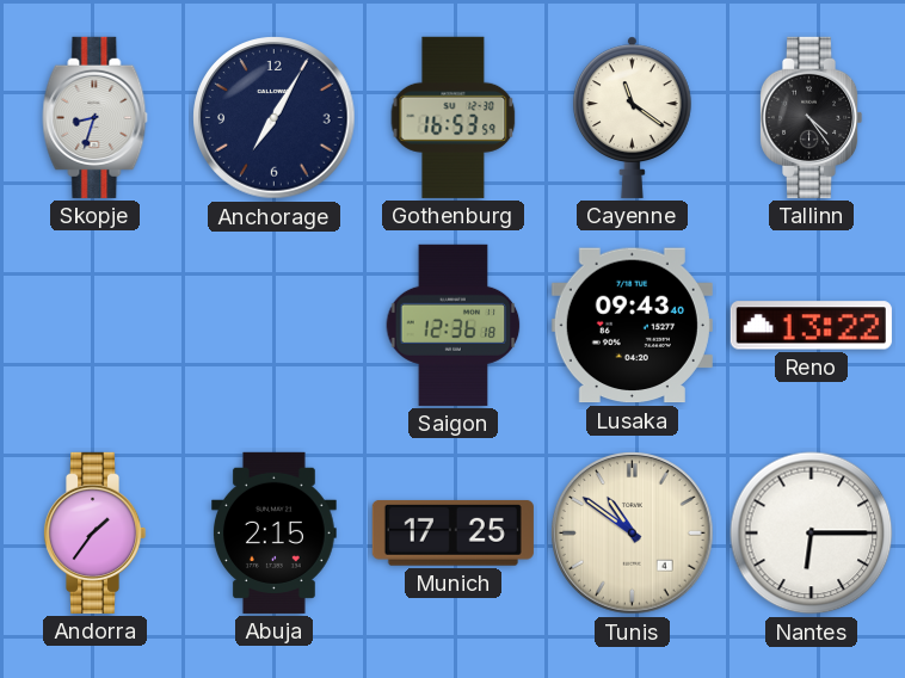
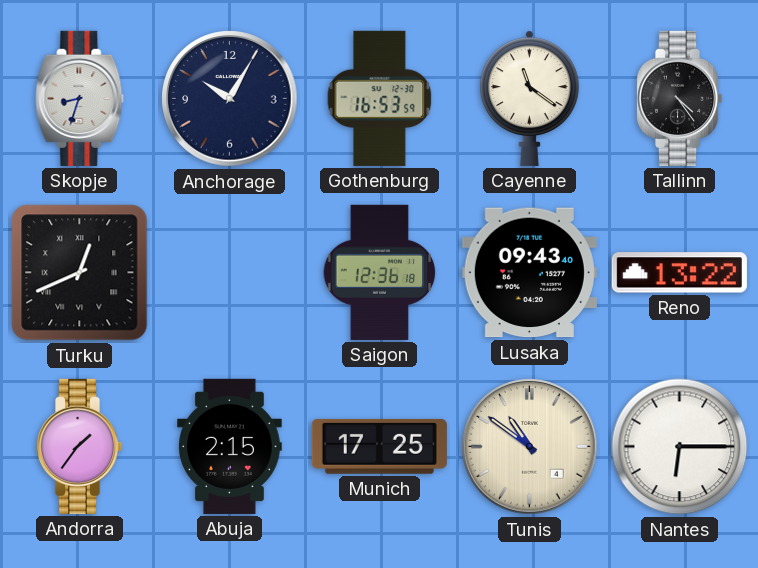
Anchorage: 7:05 -> 10:05
Turku: none -> 12:41
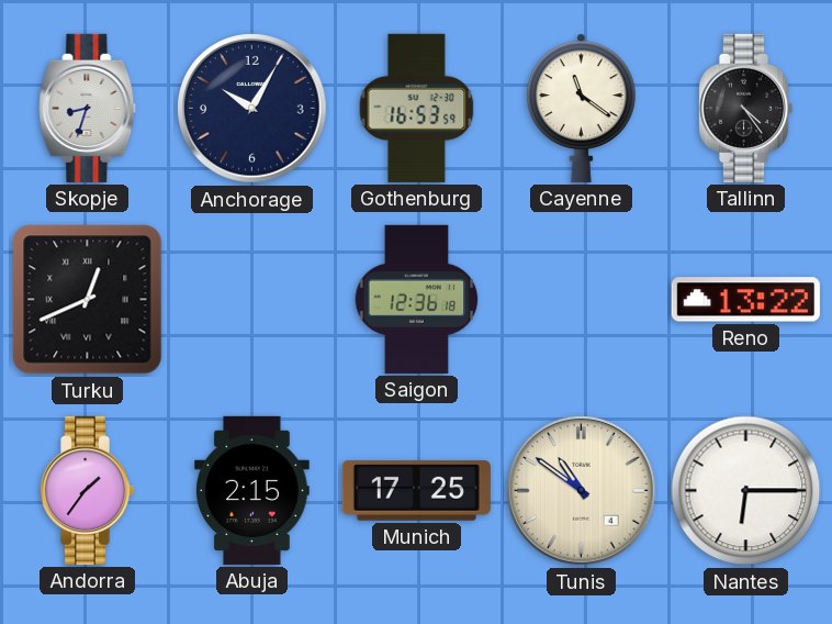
Lusaka: 09:43 -> none
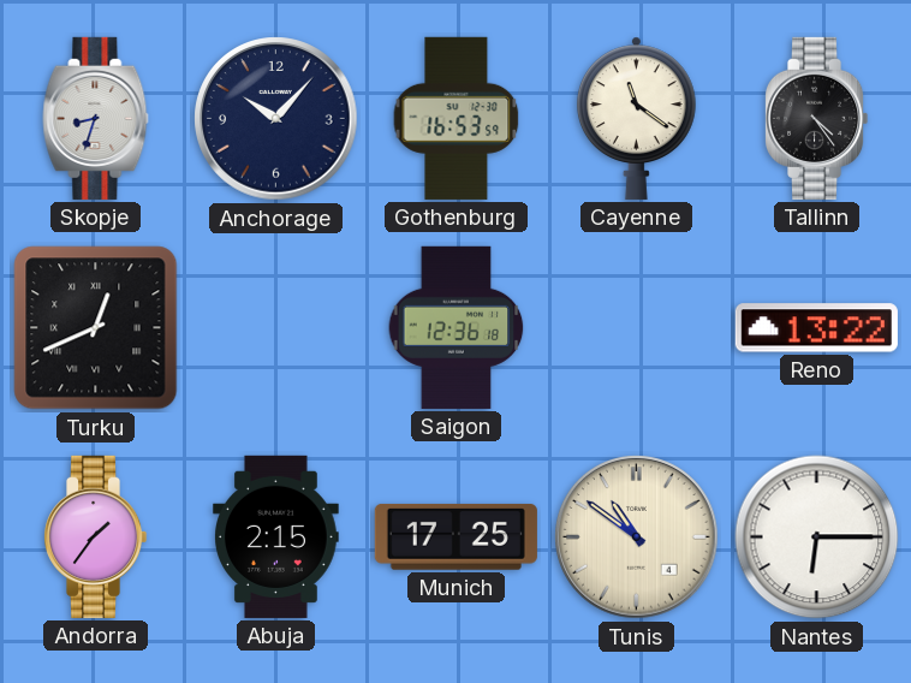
Anchorage: 10:05 -> 10:07
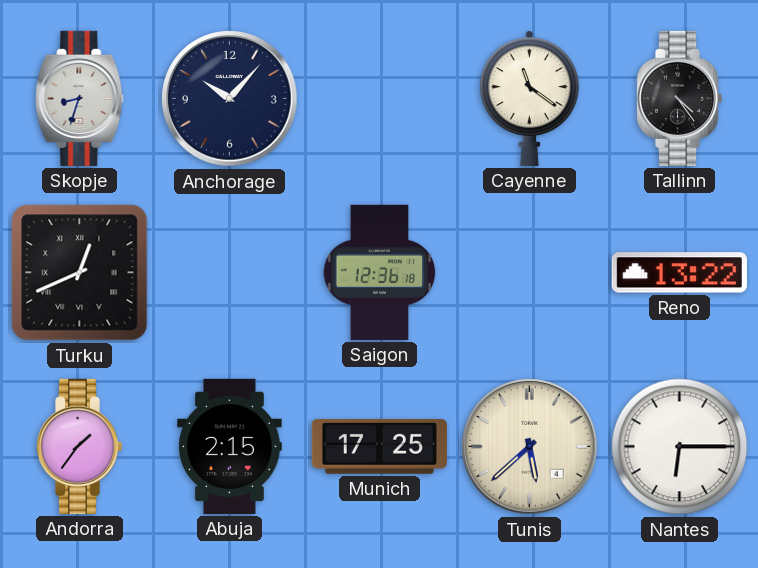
Gothenburg: 16:53 -> none
Tunis: 10:51 -> 5:38
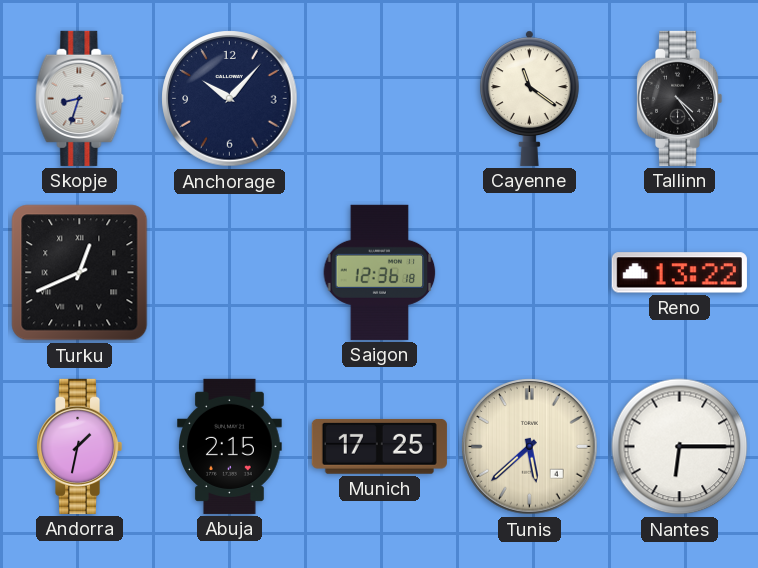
Andorra: 1:36 -> 1:32
